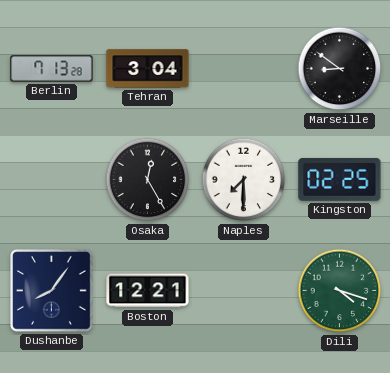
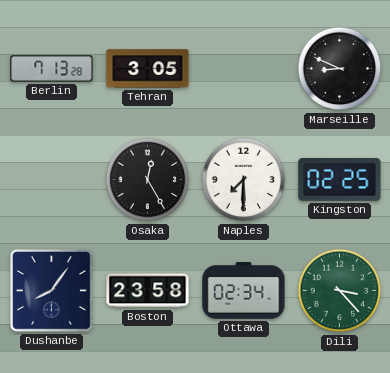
Tehran: 3:04 -> 3:05
Marseille: 8:51 -> 8:49
Boston: 12:21 -> 23:58
Ottawa: none -> 02:34
Dili: 4:18 -> 3:23
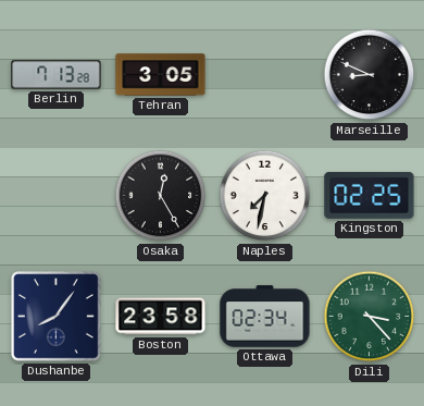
Naples: 7:30 -> 7:32
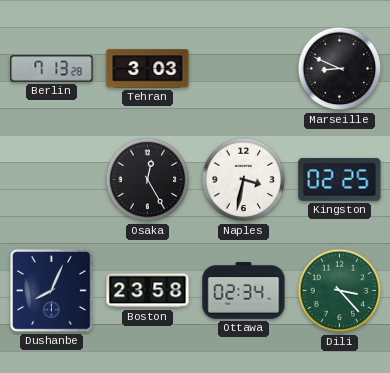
Tehran: 3:05 -> 3:03
Naples: 7:32 -> 3:32
Dushanbe: 8:06 -> 8:04
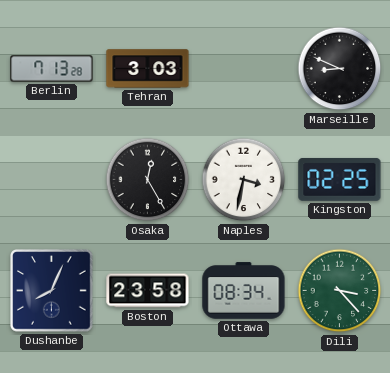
Ottawa: 02:34 -> 08:34
